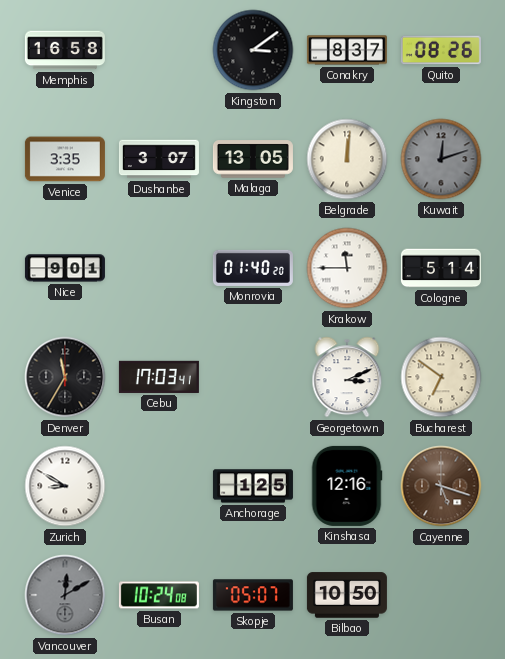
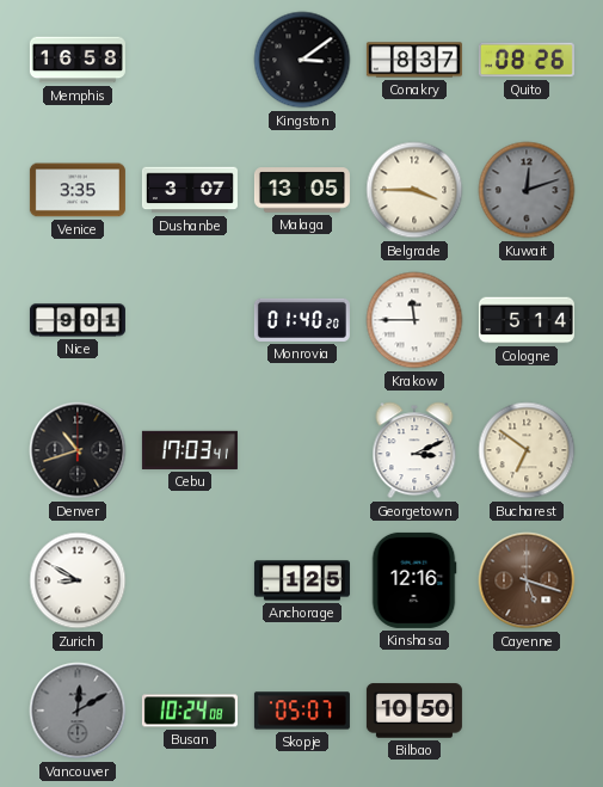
Belgrade: 12:01 -> 3:45
Denver: 11:35 -> 10:42
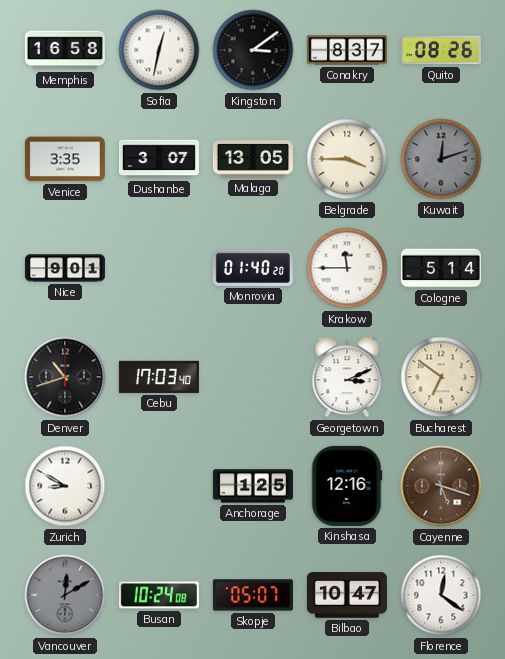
Sofia: none -> 12:32
Cebu: 17:03:41 -> 17:03:40
Bilbao: 10:50 -> 10:47
Florence: none -> 12:21
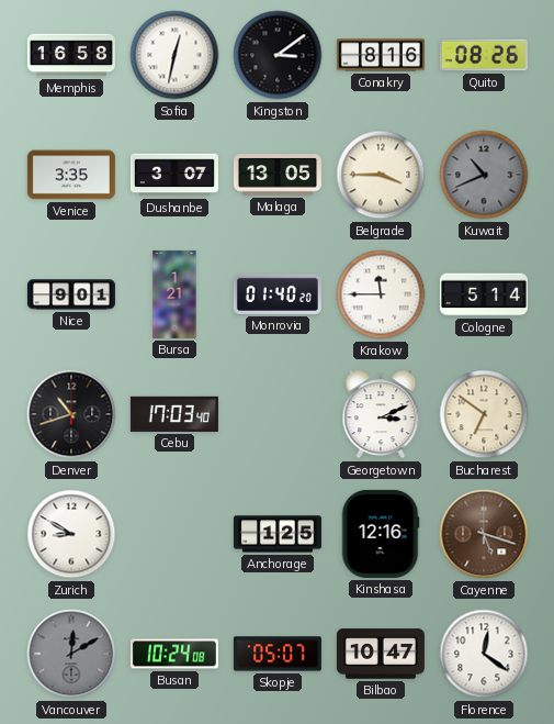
Conakry: 8:37 -> 8:16
Kuwait: 12:12 -> 10:41
Bursa: none -> 1:21
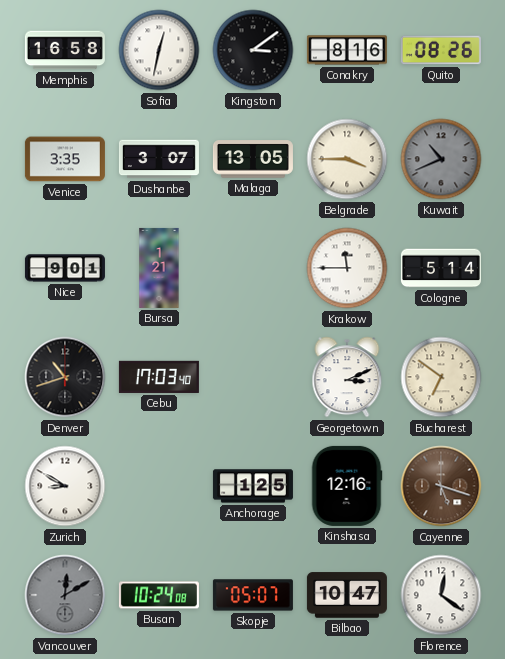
Monrovia: 01:40 -> none
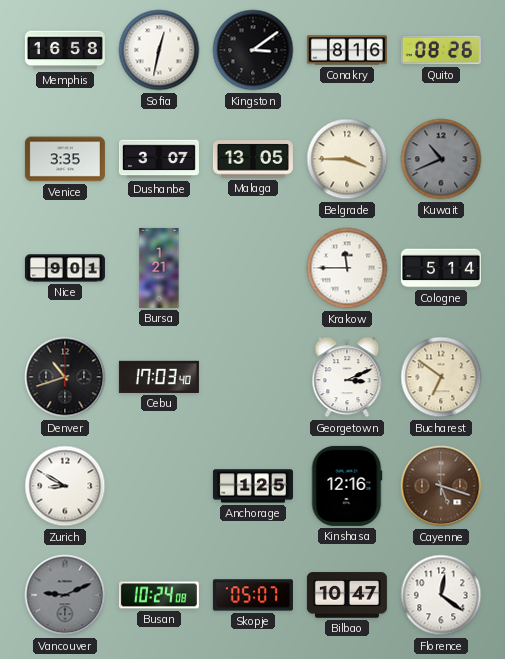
Vancouver: 12:10 -> 9:11
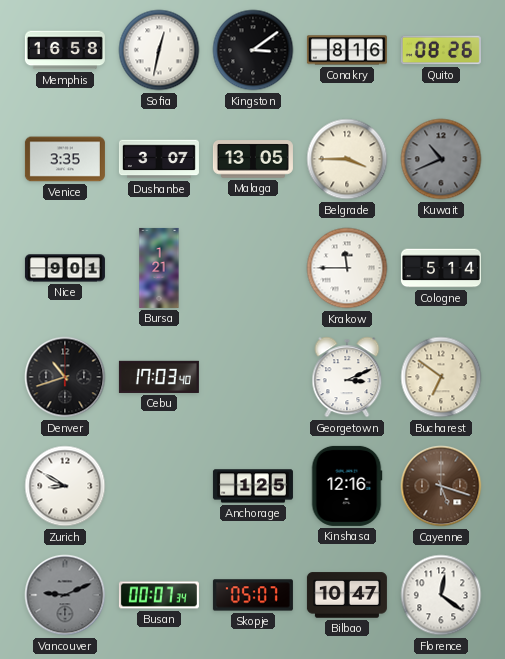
Busan: 10:24 -> 00:07
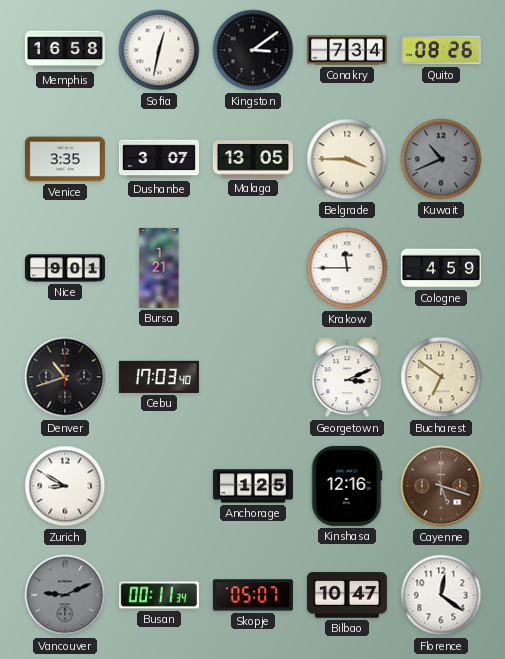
Conakry: 8:16 -> 7:34
Cologne: 5:14 -> 4:59
Busan: 00:07 -> 00:11
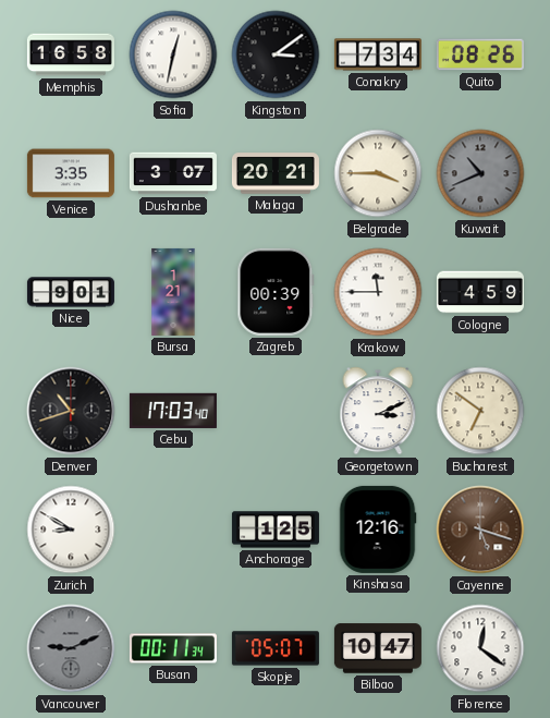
Malaga: 13:05 -> 20:21
Zagreb: none -> 00:39
